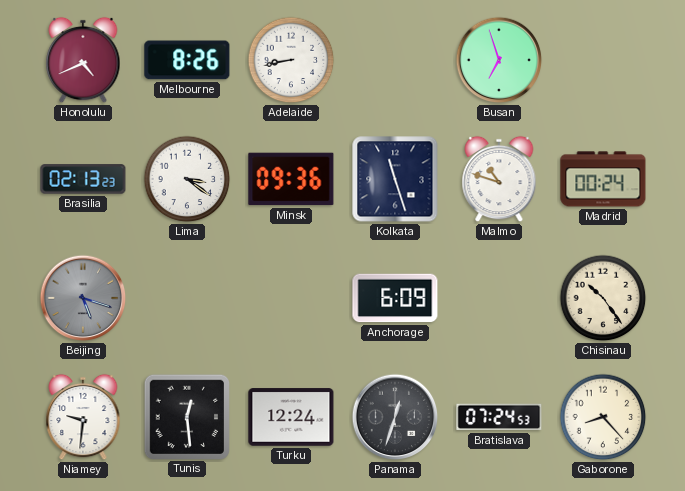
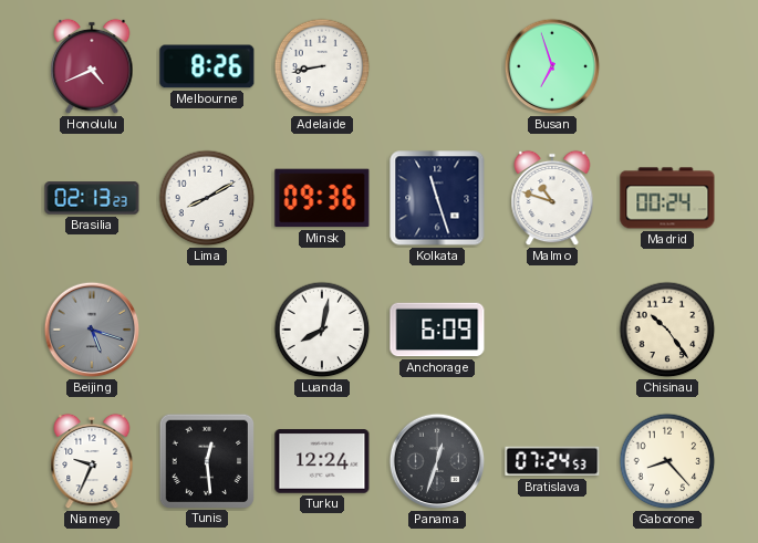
Lima: 3:21 -> 8:10
Luanda: none -> 8:02
Niamey: 9:31 -> 9:34
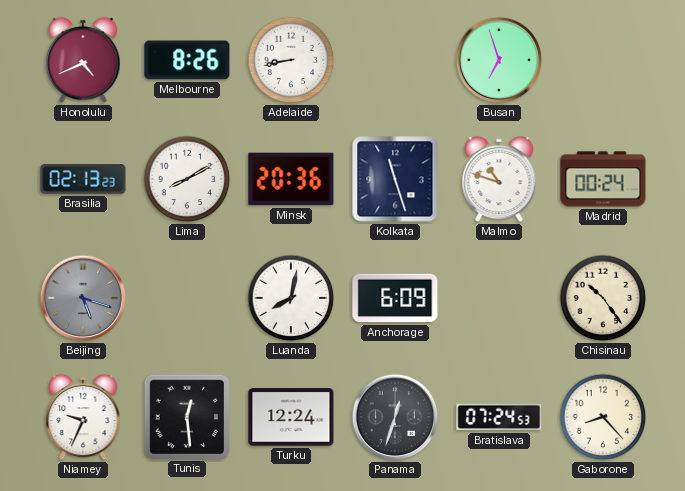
Minsk: 09:36 -> 20:36
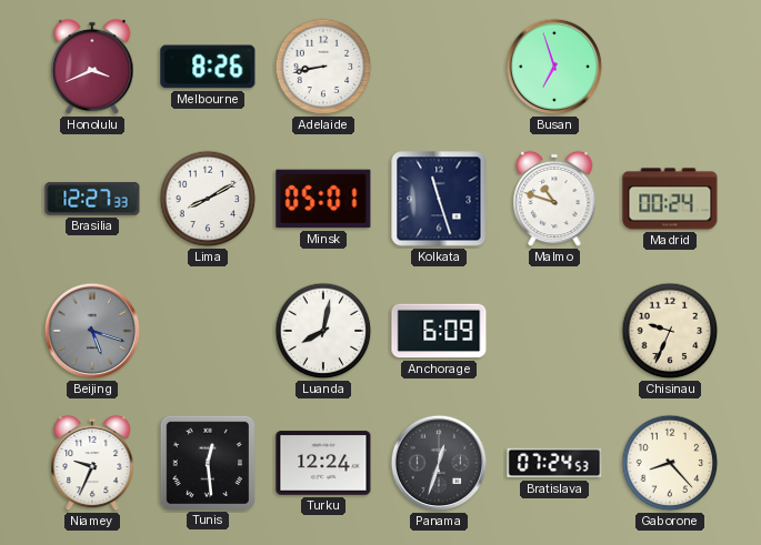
Honolulu: 4:41 -> 3:41
Brasilia: 02:13 -> 12:27
Minsk: 20:36 -> 05:01
Chisinau: 10:24 -> 9:34
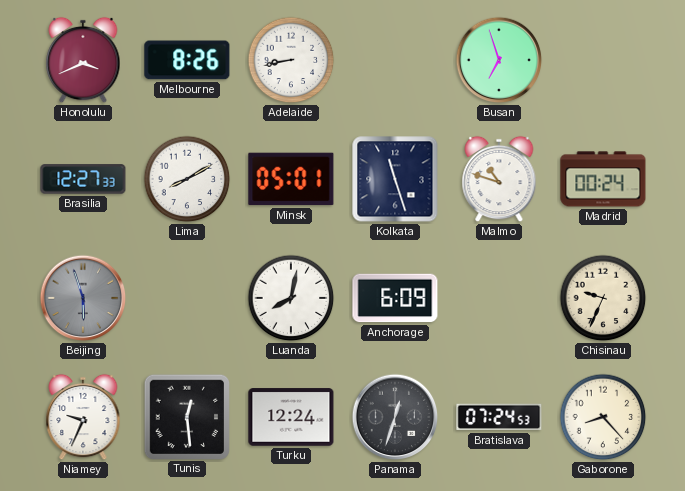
Beijing: 5:18 -> 5:57
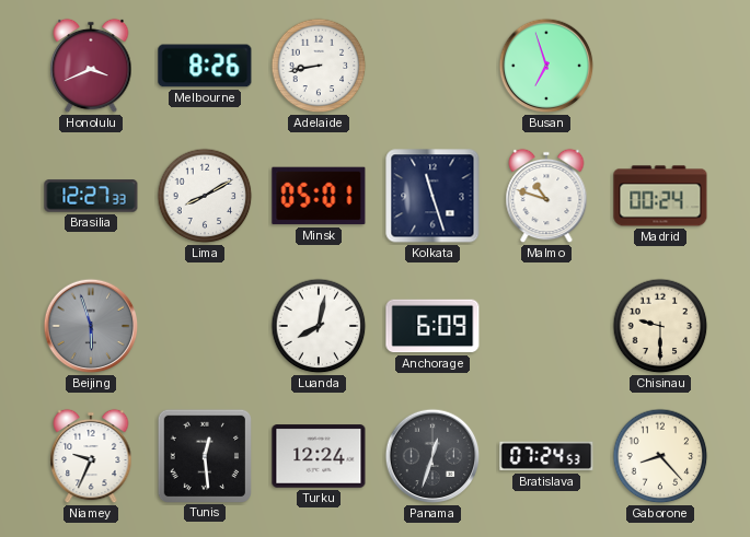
Chisinau: 9:34 -> 9:30
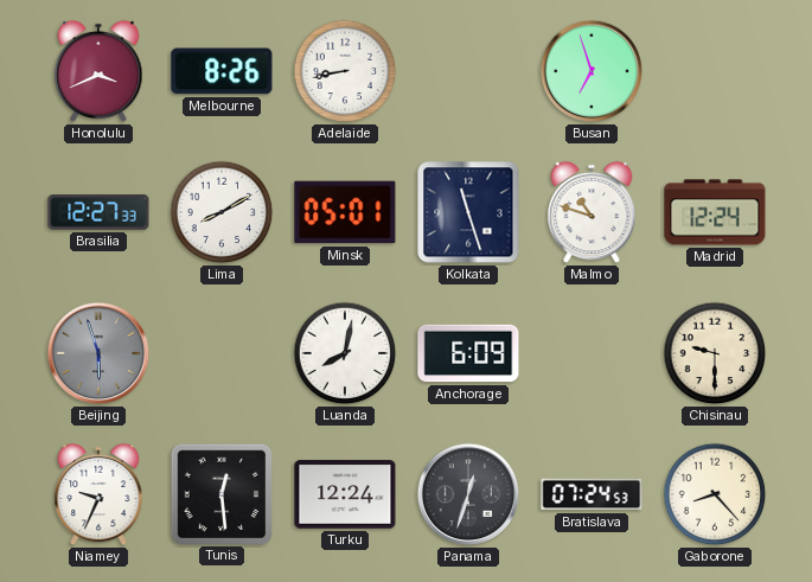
Madrid: 00:24 -> 12:24
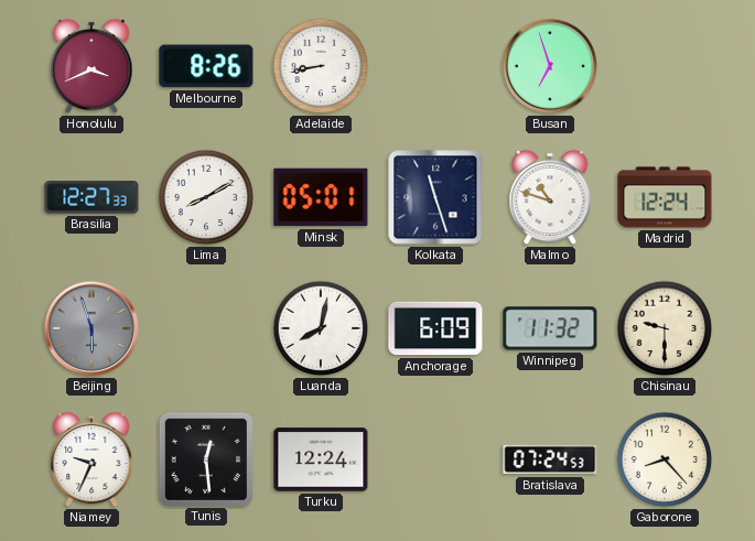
Winnipeg: none -> 11:32
Panama: 12:33 -> none
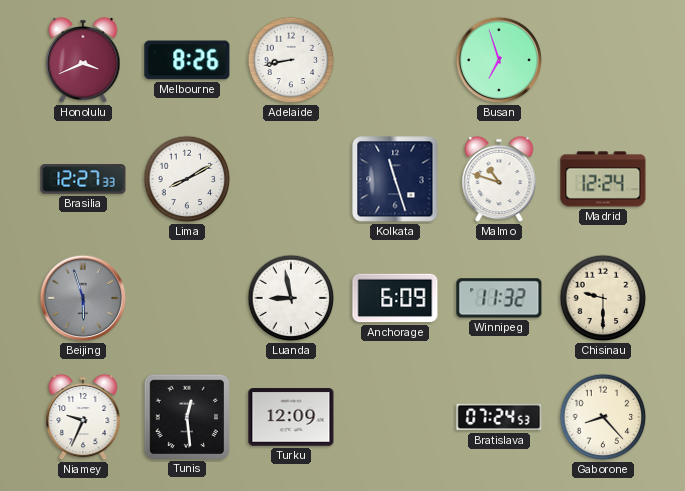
Minsk: 05:01 -> none
Luanda: 8:02 -> 8:58
Turku: 12:24 -> 12:09
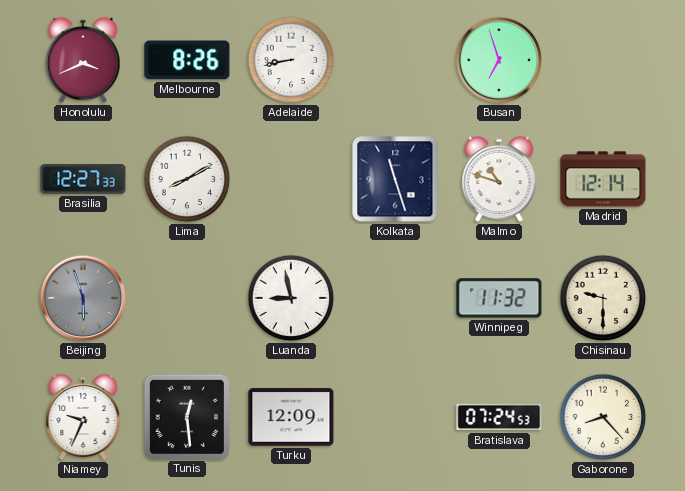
Madrid: 12:24 -> 12:14
Anchorage: 6:09 -> none
